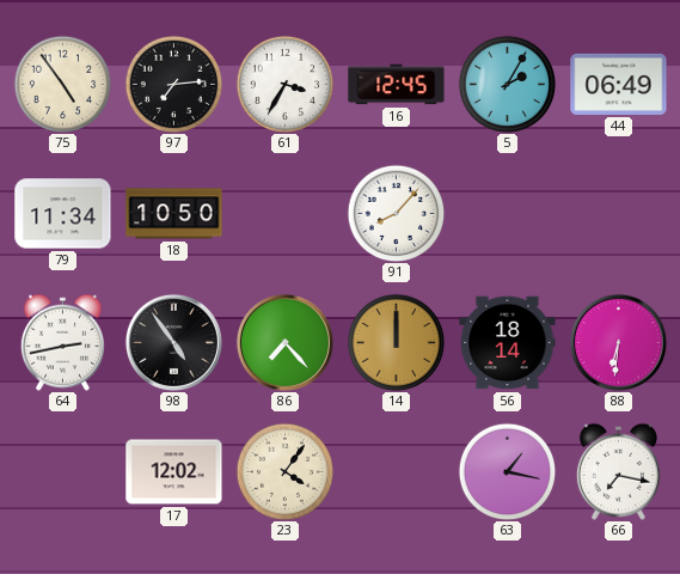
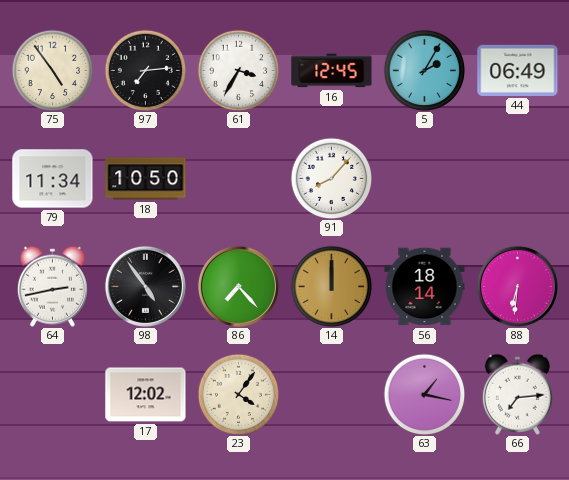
66: 7:17 -> 7:14
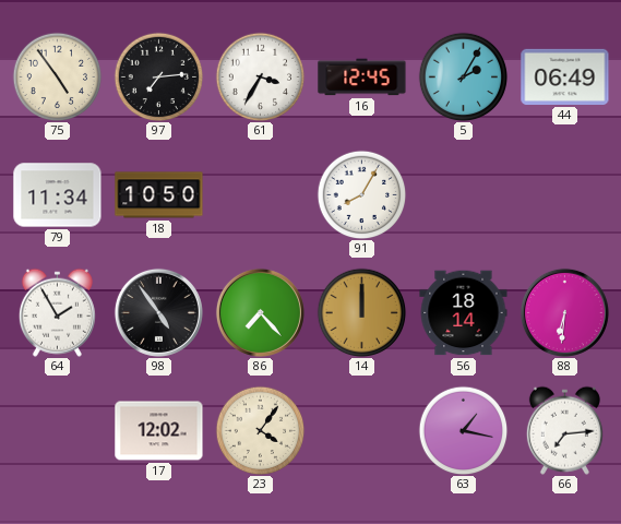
91: 8:07 -> 8:05
64: 2:43 -> 1:55
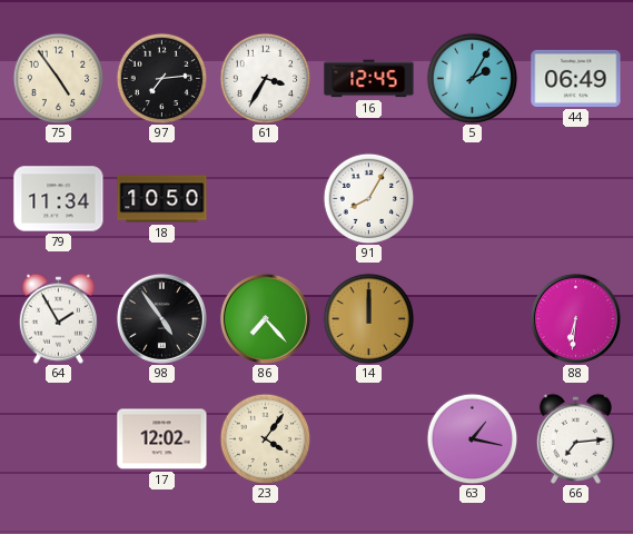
56: 18:14 -> none
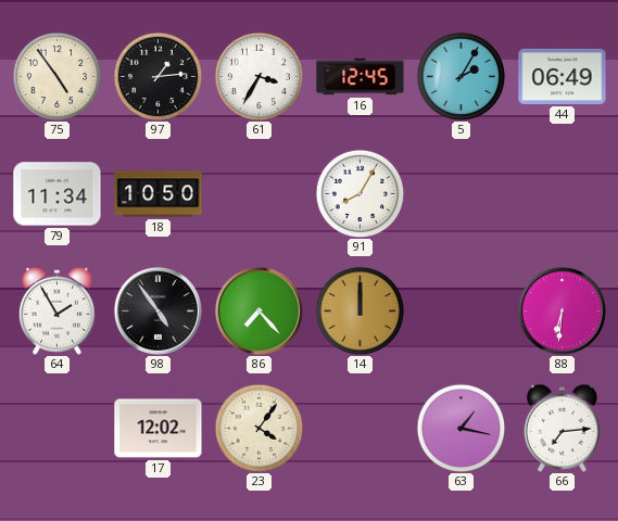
97: 7:14 -> 1:14
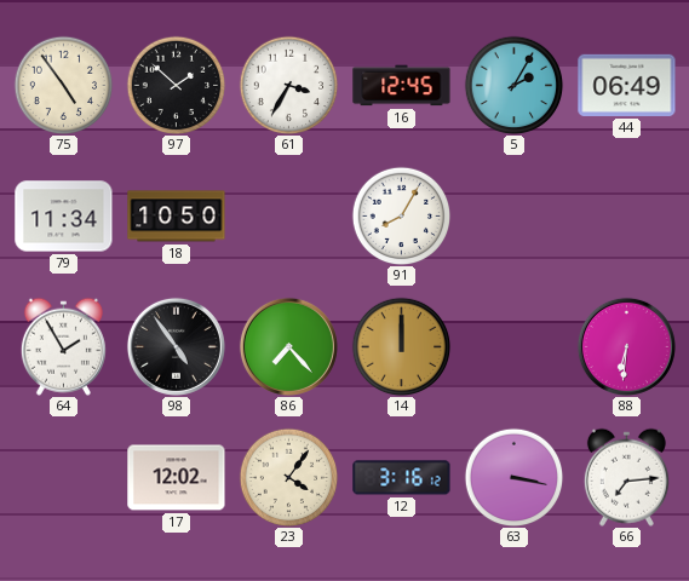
97: 1:14 -> 1:52
12: none -> 3:16
63: 1:17 -> 3:17
